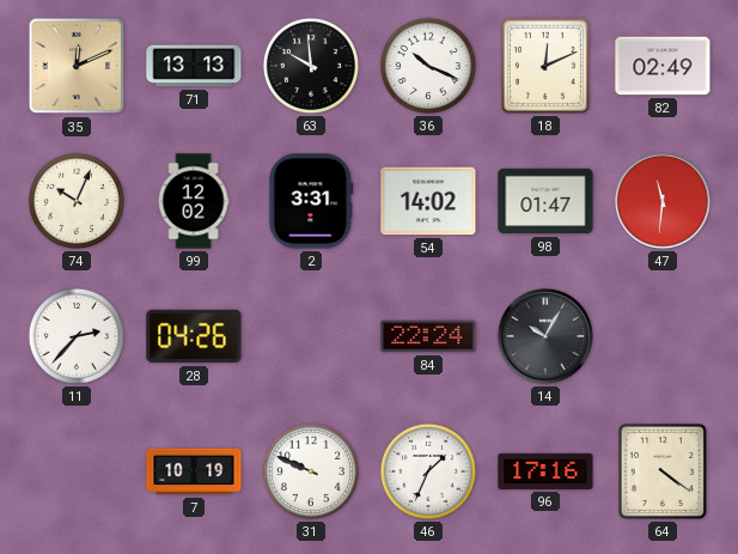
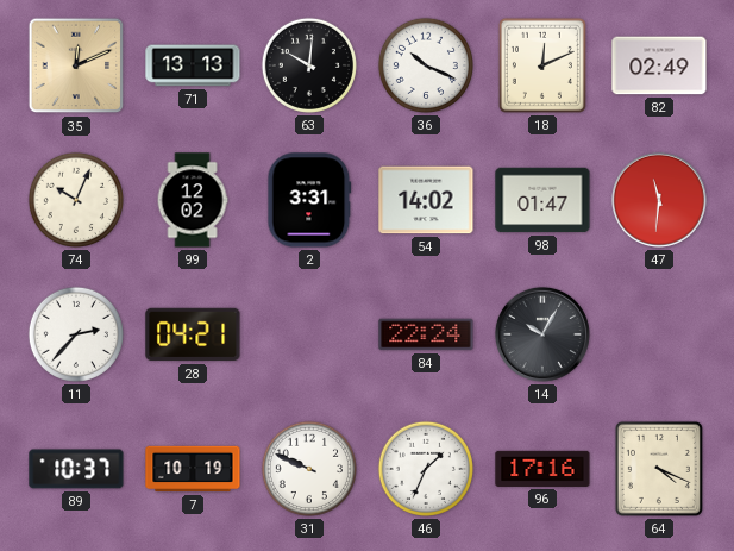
63: 9:59 -> 10:01
28: 04:26 -> 04:21
89: none -> 10:37
64: 4:21 -> 4:19
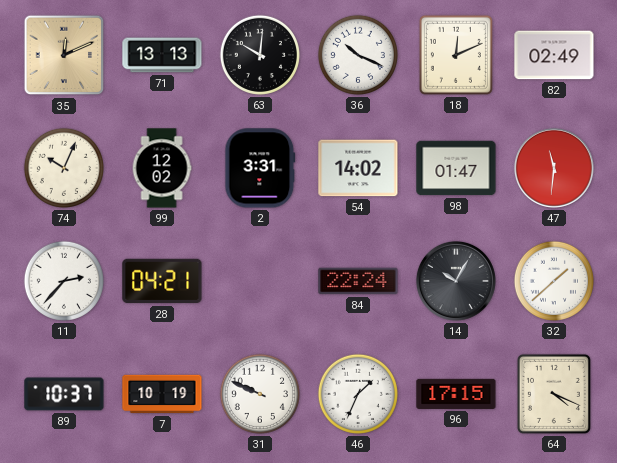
32: none -> 1:38
96: 17:16 -> 17:15
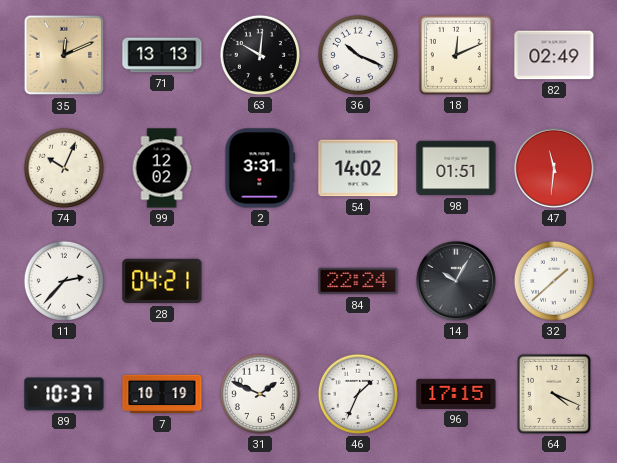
98: 01:47 -> 01:51
31: 9:49 -> 1:49
